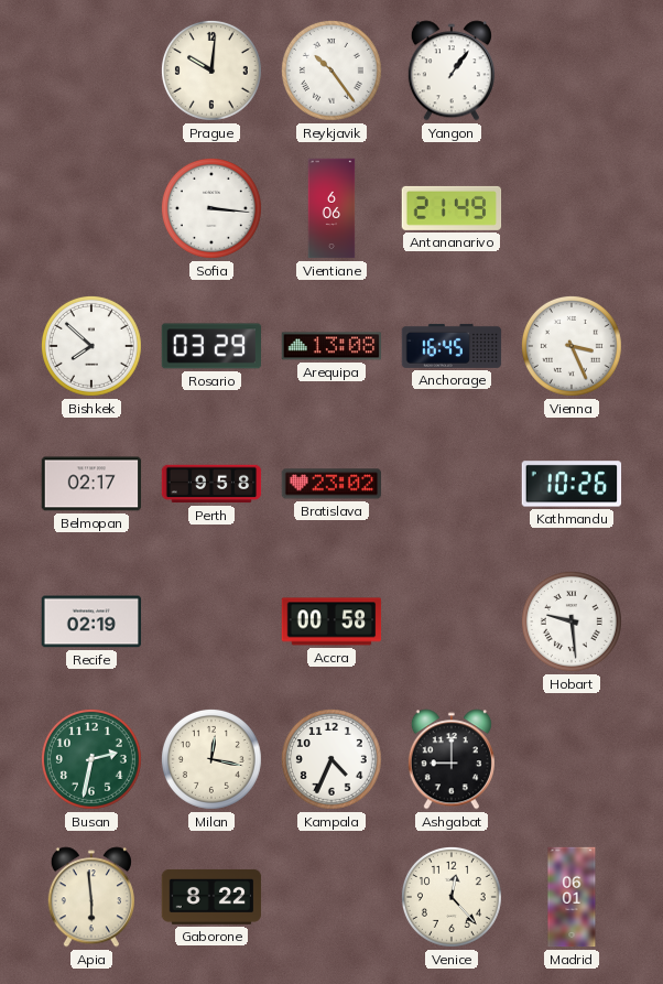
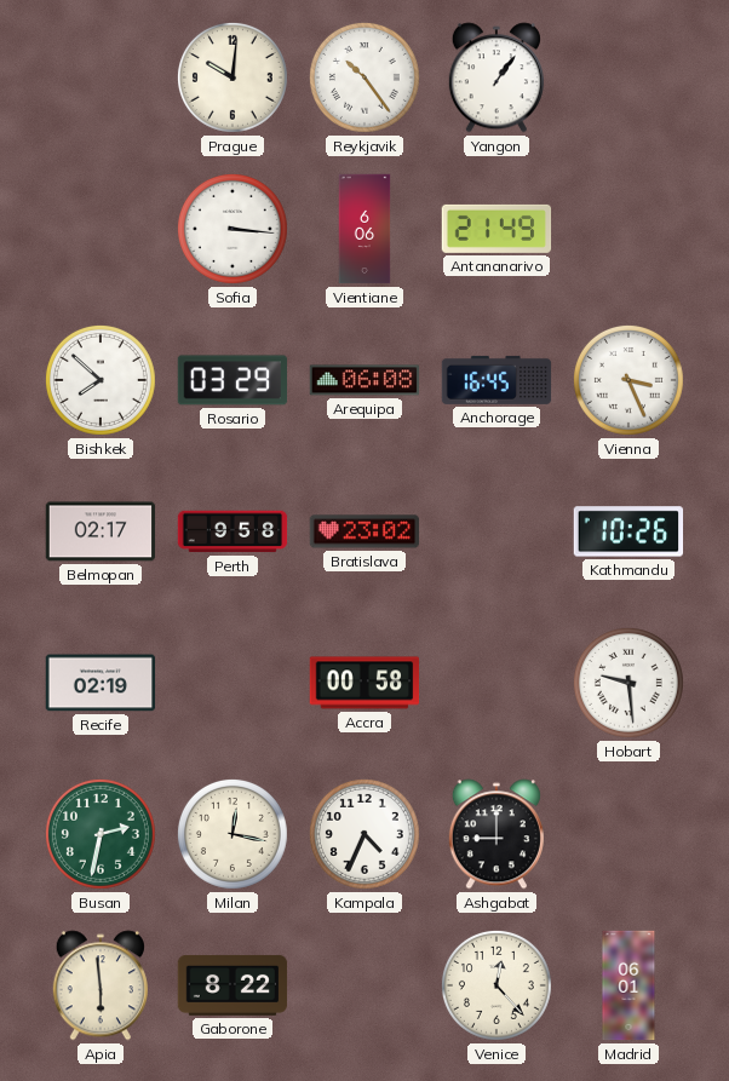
Arequipa: 13:08 -> 06:08
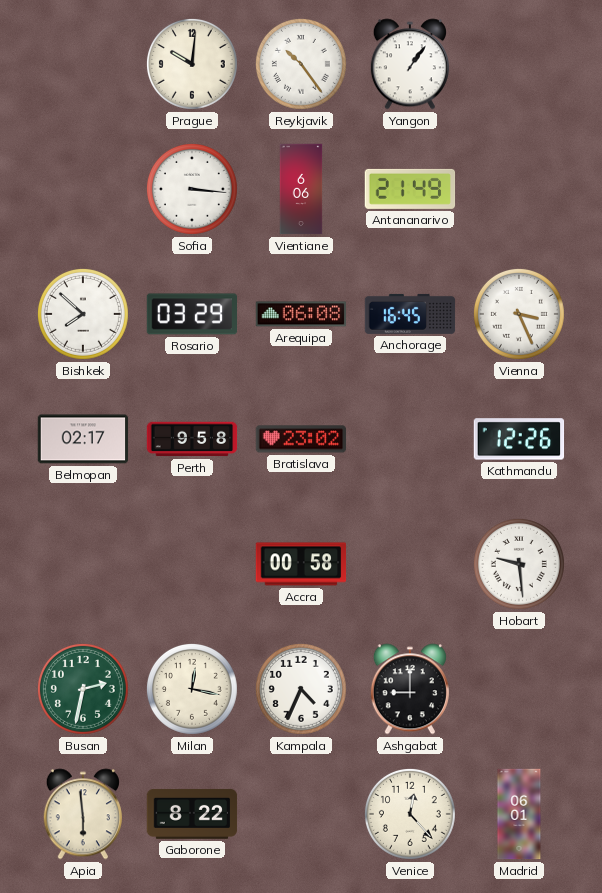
Kathmandu: 10:26 -> 12:26
Recife: 02:19 -> none
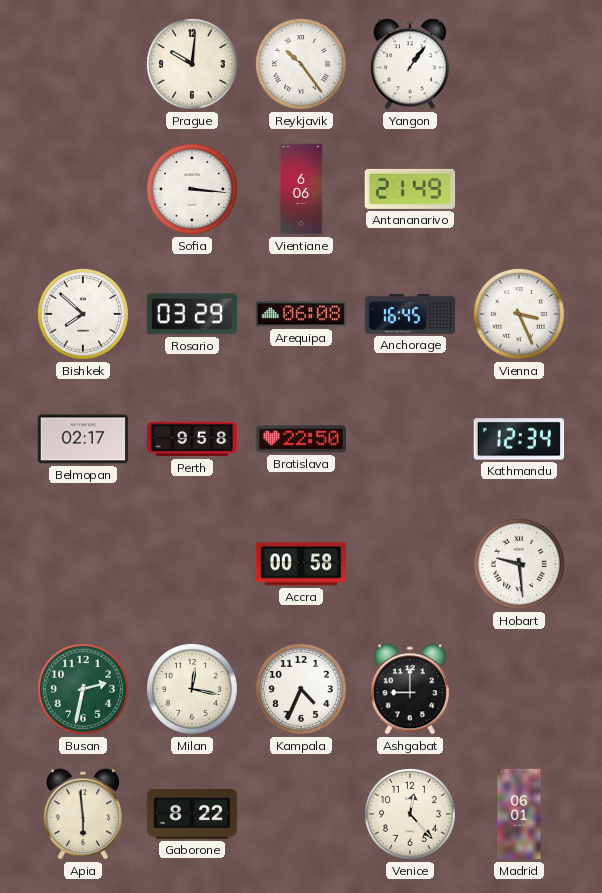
Bratislava: 23:02 -> 22:50
Kathmandu: 12:26 -> 12:34
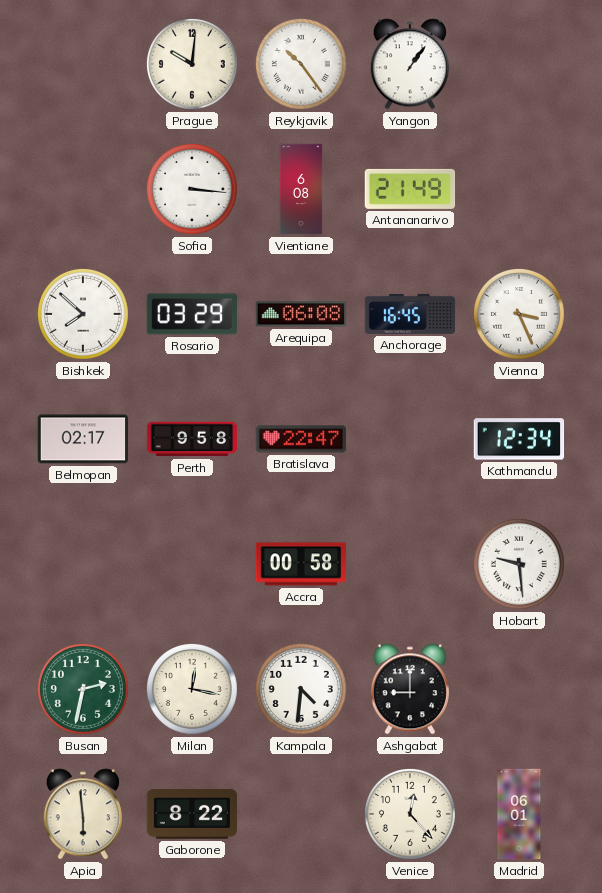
Vientiane: 6:06 -> 6:08
Bratislava: 22:50 -> 22:47
Kampala: 4:34 -> 4:31
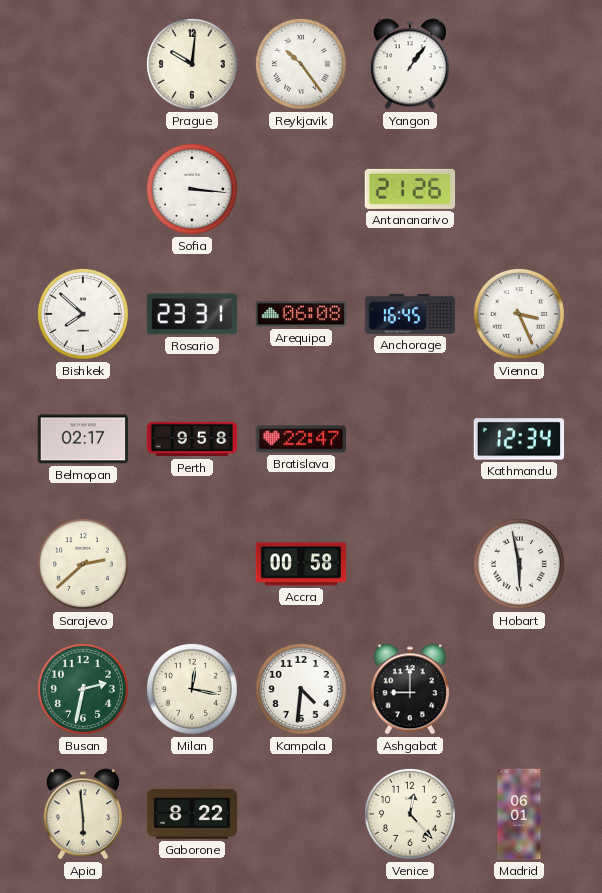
Vientiane: 6:08 -> none
Antananarivo: 21:49 -> 21:26
Rosario: 03:29 -> 23:31
Sarajevo: none -> 2:38
Hobart: 9:29 -> 5:58
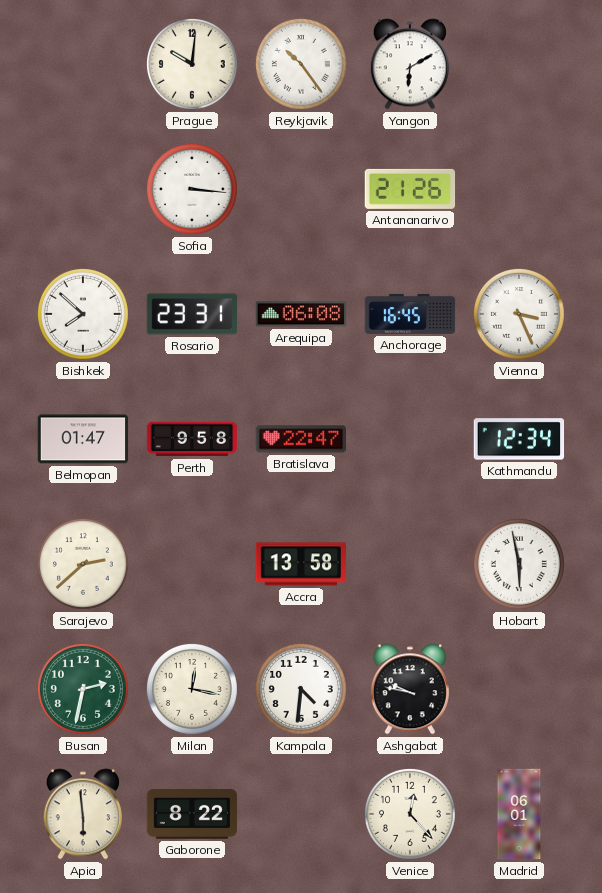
Yangon: 1:06 -> 6:10
Belmopan: 02:17 -> 01:47
Accra: 00:58 -> 13:58
Ashgabat: 9:00 -> 9:47
